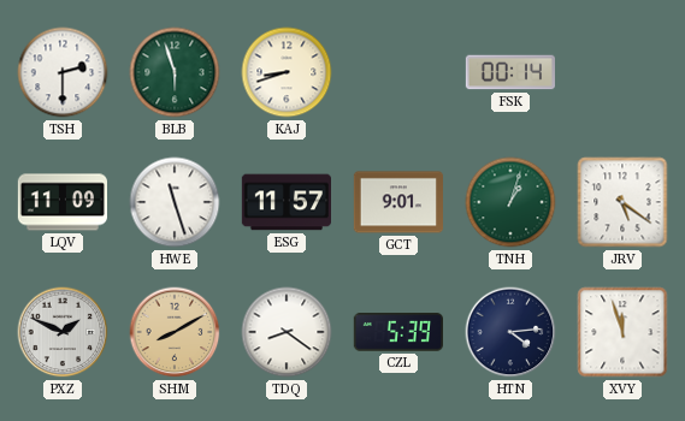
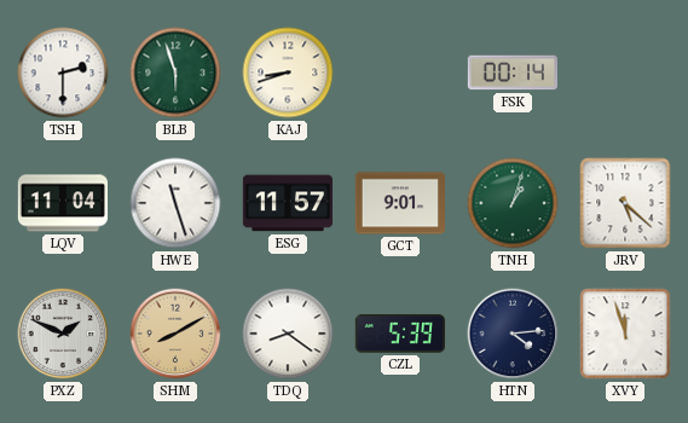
LQV: 11:09 -> 11:04
JRV: 5:21 -> 5:22
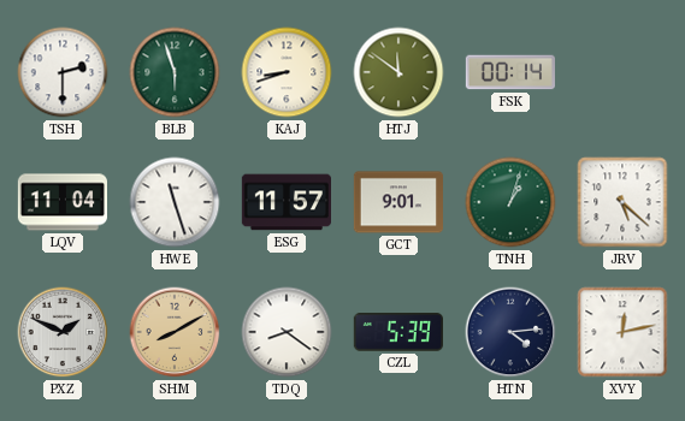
HTJ: none -> 11:51
XVY: 11:57 -> 12:13
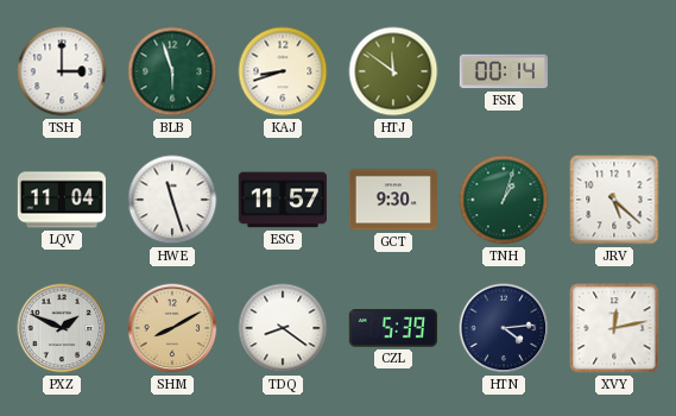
TSH: 2:30 -> 3:00
GCT: 9:01 -> 9:30
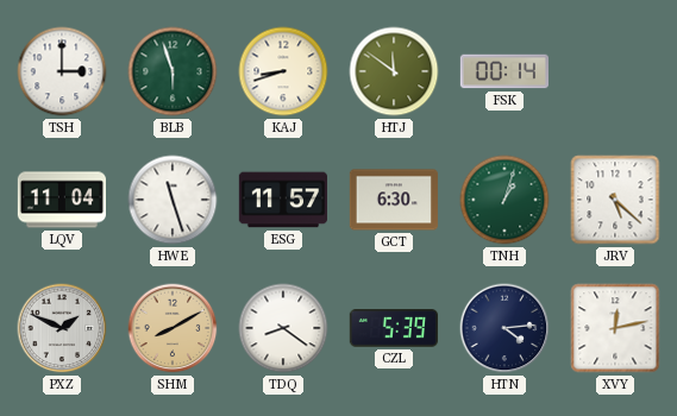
GCT: 9:30 -> 6:30
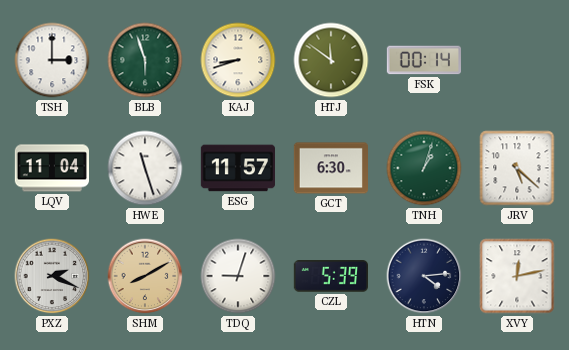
PXZ: 1:49 -> 2:19
TDQ: 8:21 -> 9:03
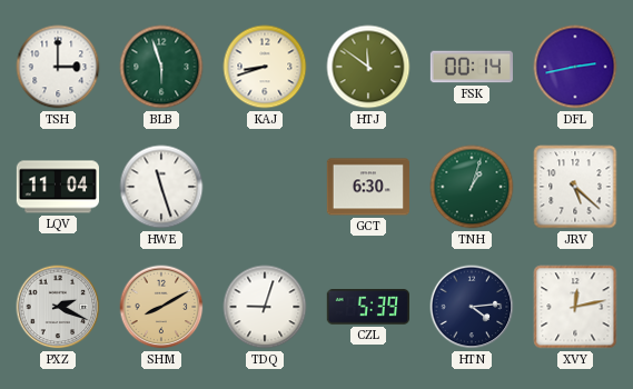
DFL: none -> 2:43
ESG: 11:57 -> none
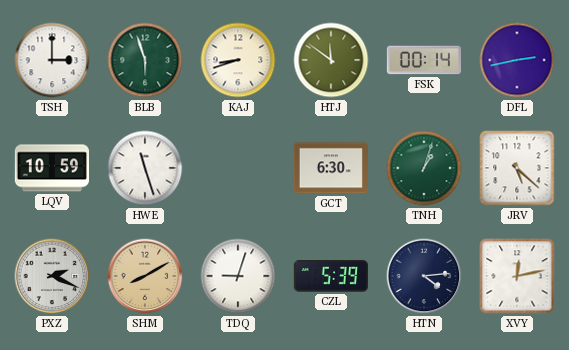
LQV: 11:04 -> 10:59
